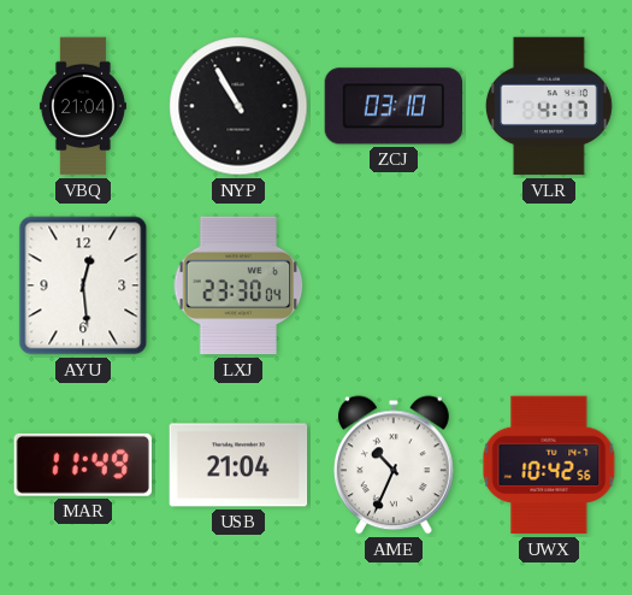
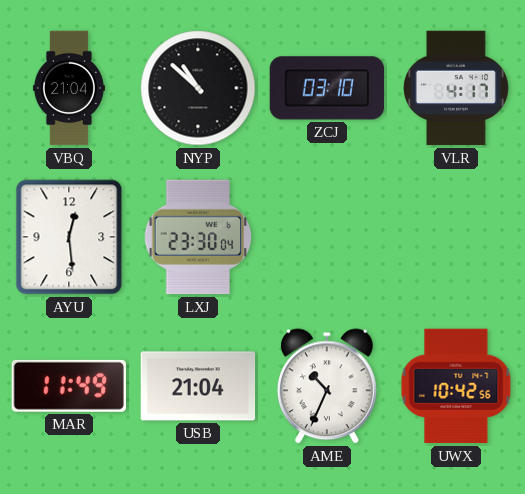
NYP: 10:55 -> 10:52
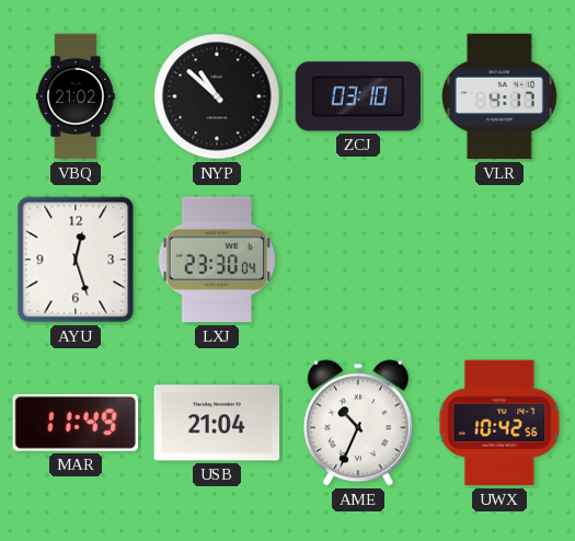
VBQ: 21:04 -> 21:02
AYU: 12:29 -> 12:27
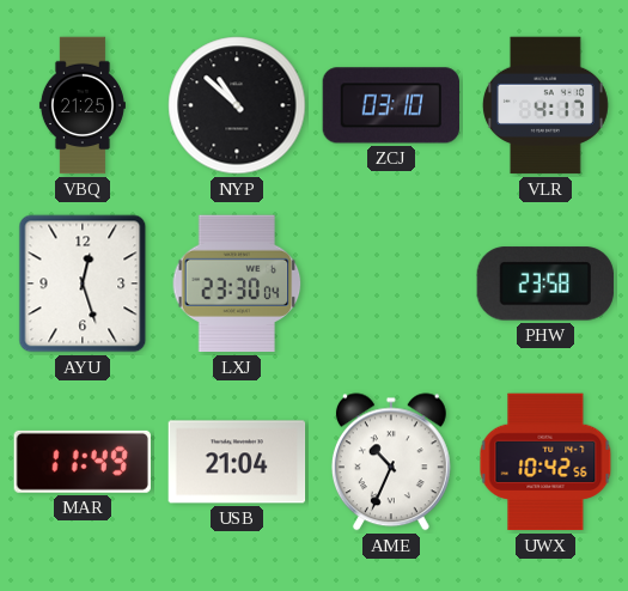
VBQ: 21:02 -> 21:25
PHW: none -> 23:58
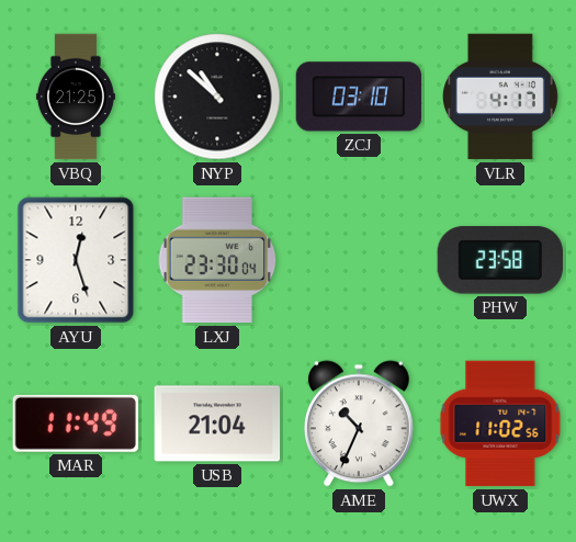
UWX: 10:42 -> 11:02
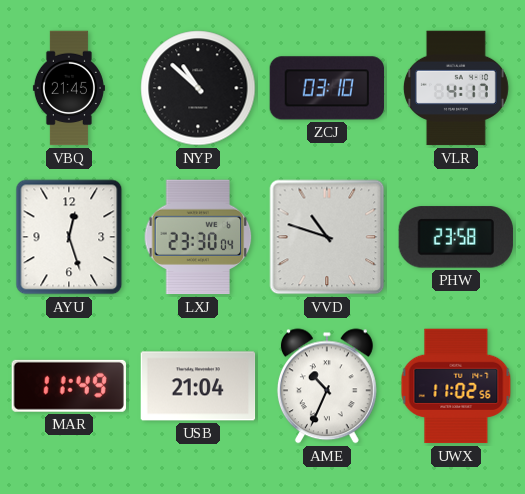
VBQ: 21:25 -> 21:45
VVD: none -> 10:48
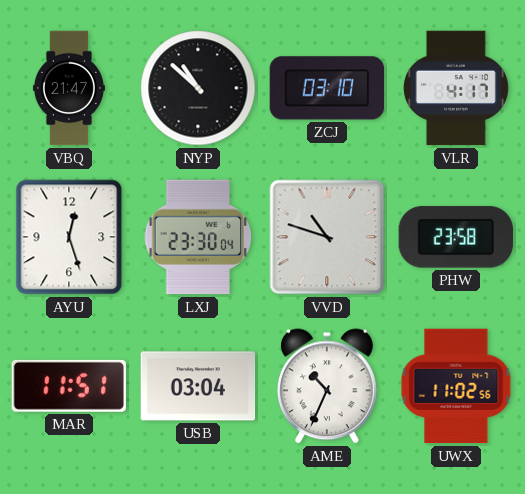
VBQ: 21:45 -> 21:47
MAR: 11:49 -> 11:51
USB: 21:04 -> 03:04
